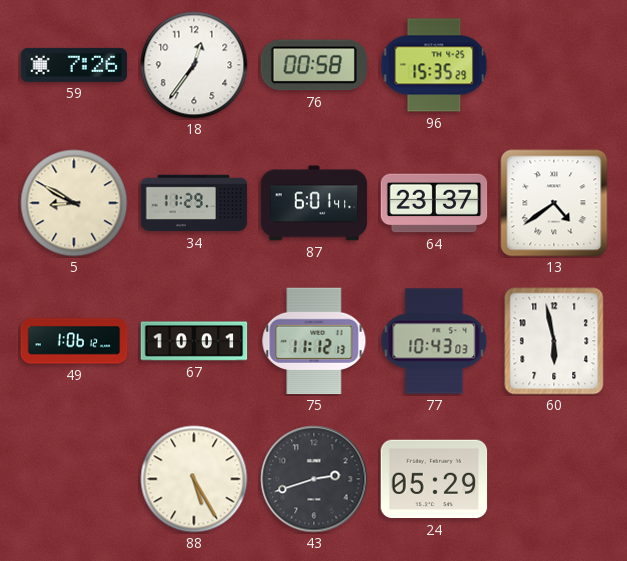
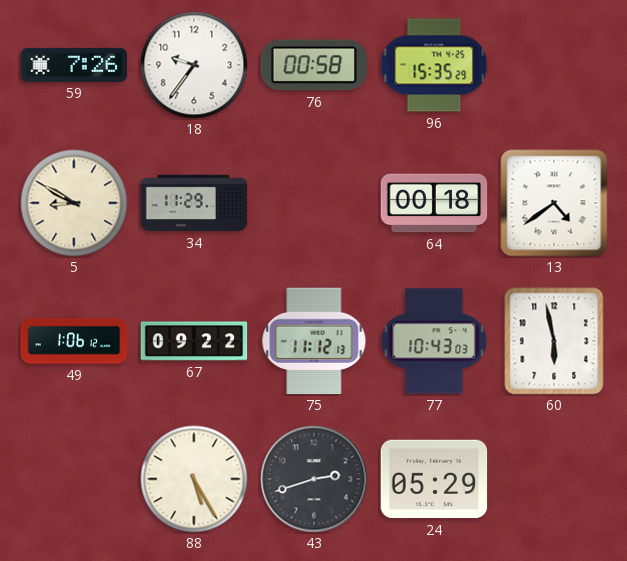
18: 12:36 -> 9:36
87: 6:01 -> none
64: 23:37 -> 00:18
67: 10:01 -> 09:22
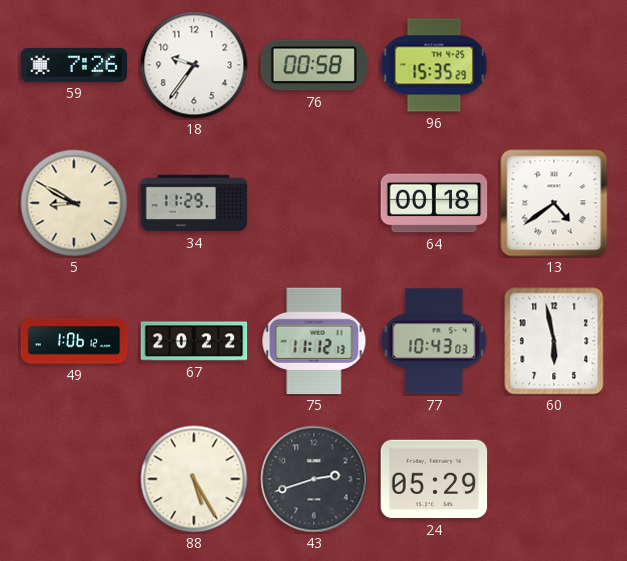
67: 09:22 -> 20:22
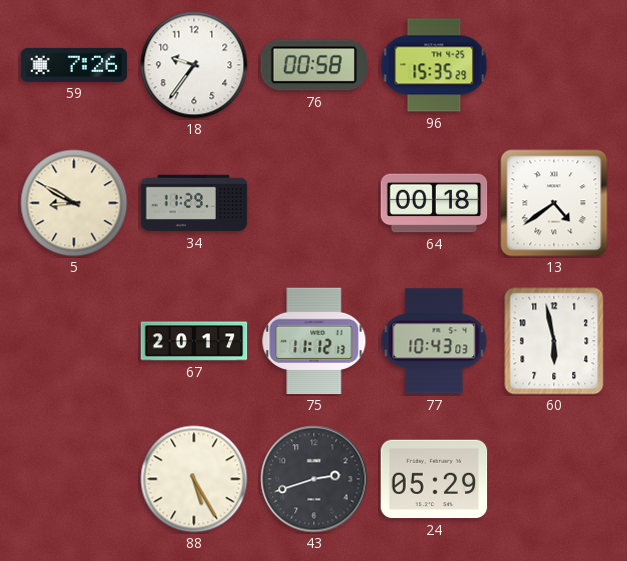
49: 1:06 -> none
67: 20:22 -> 20:17
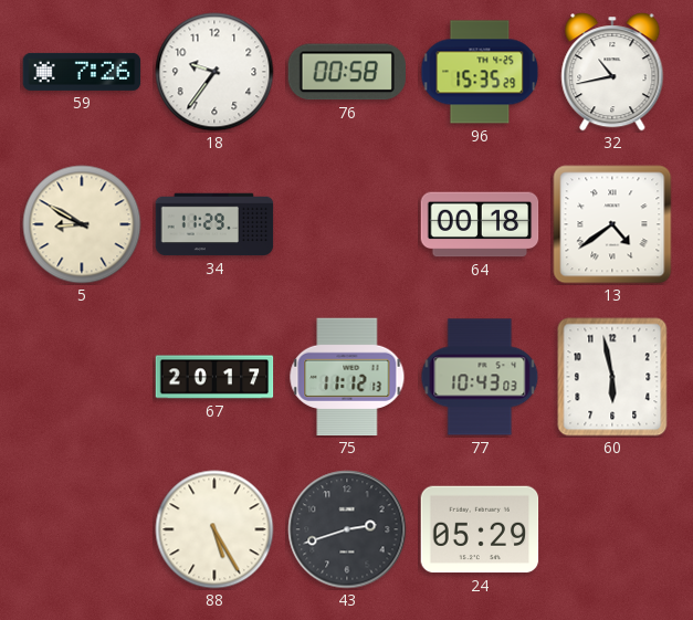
32: none -> 10:43
